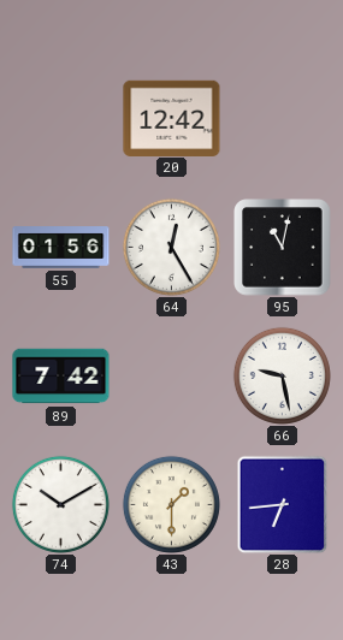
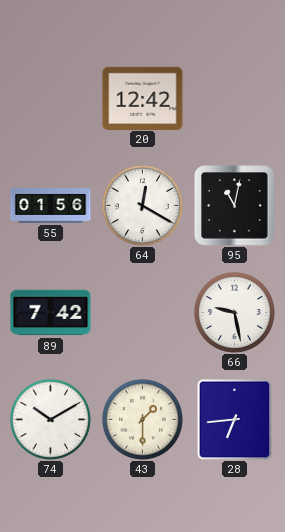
64: 12:25 -> 12:20
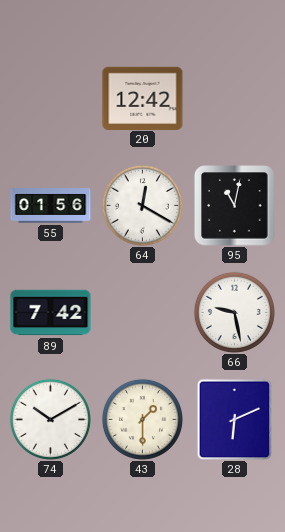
28: 6:44 -> 6:11
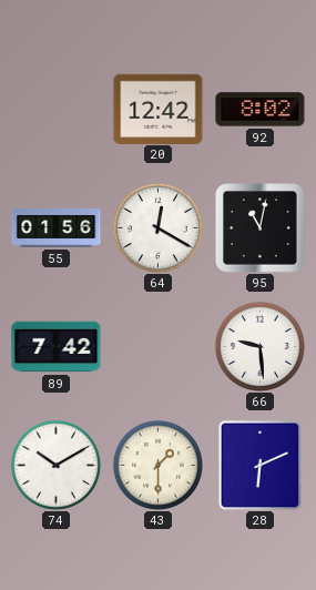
92: none -> 8:02
66: 9:28 -> 9:29
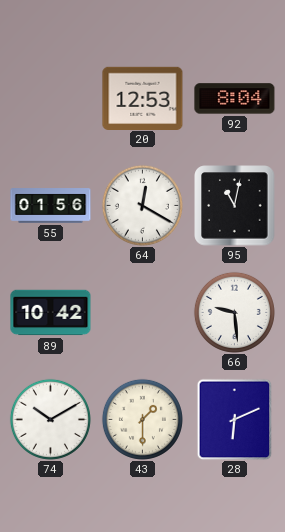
20: 12:42 -> 12:53
92: 8:02 -> 8:04
89: 7:42 -> 10:42
